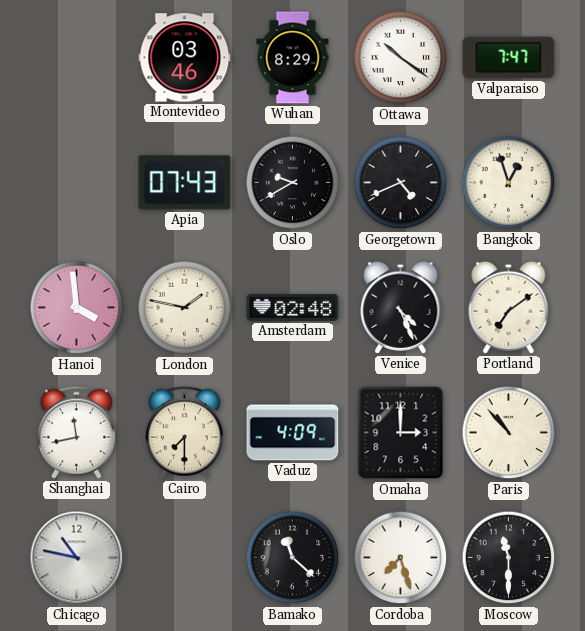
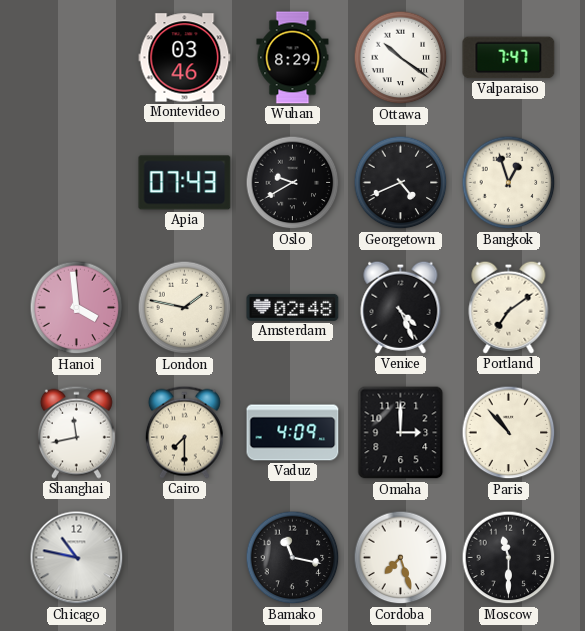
Bamako: 11:22 -> 11:17
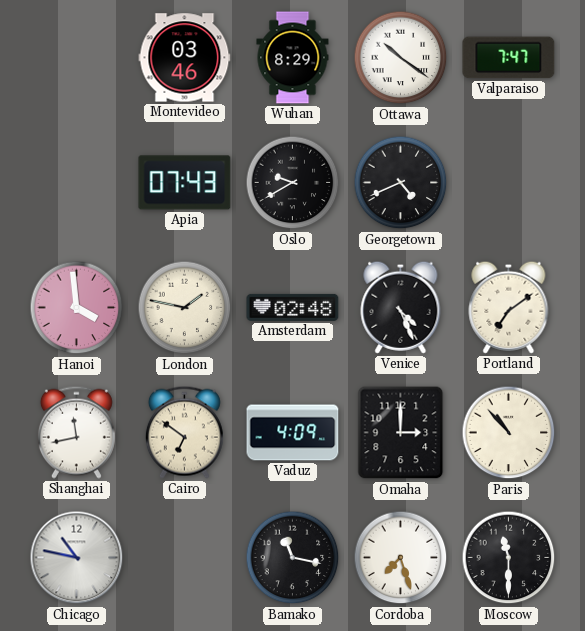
Bangkok: 12:57 -> none
Cairo: 7:30 -> 6:51
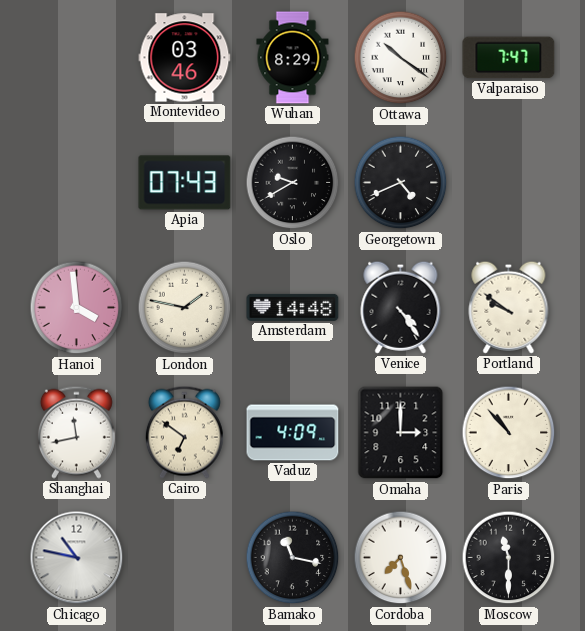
Amsterdam: 02:48 -> 14:48
Venice: 4:26 -> 4:24
Portland: 7:09 -> 9:51
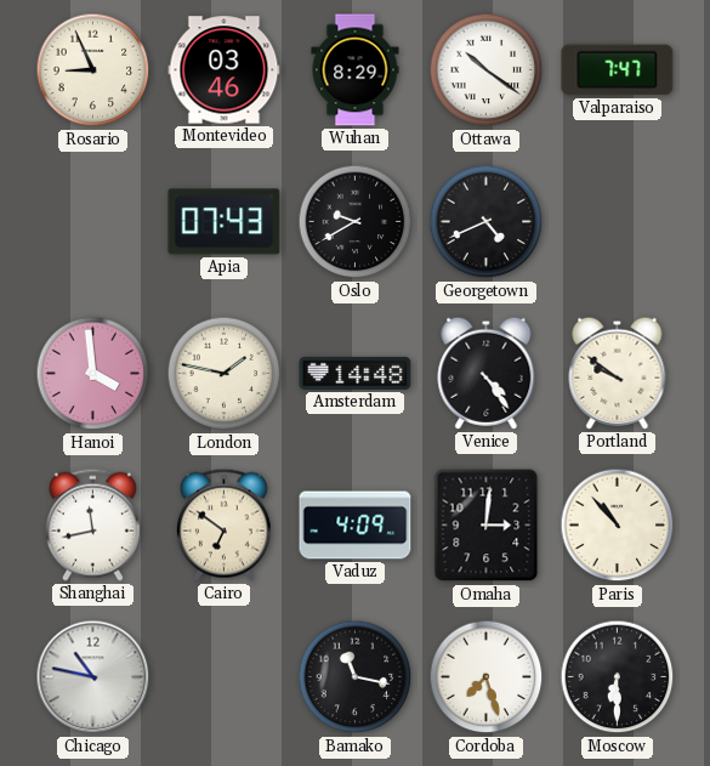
Rosario: none -> 8:56
Omaha: 3:00 -> 3:01
Moscow: 11:30 -> 6:30
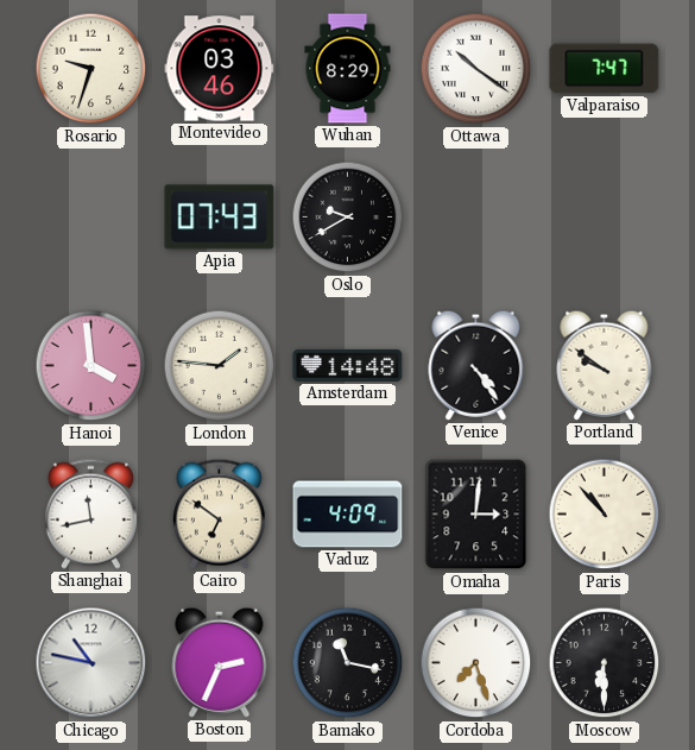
Rosario: 8:56 -> 9:33
Georgetown: 4:41 -> none
London: 1:47 -> 1:46
Boston: none -> 2:34
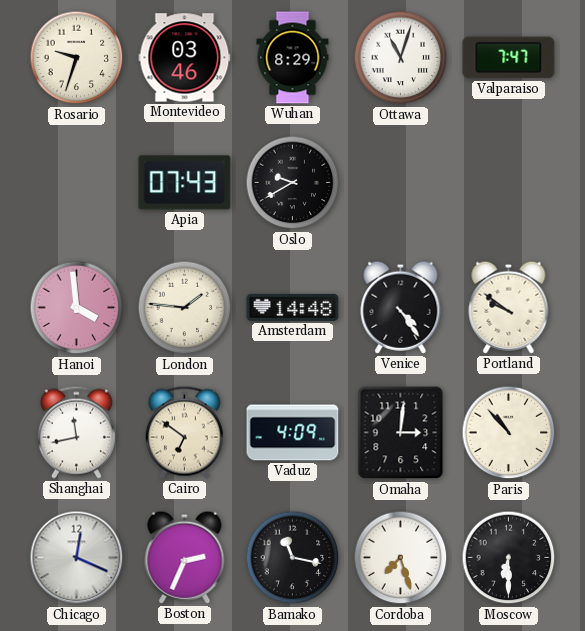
Ottawa: 10:21 -> 11:03
Chicago: 10:47 -> 12:19
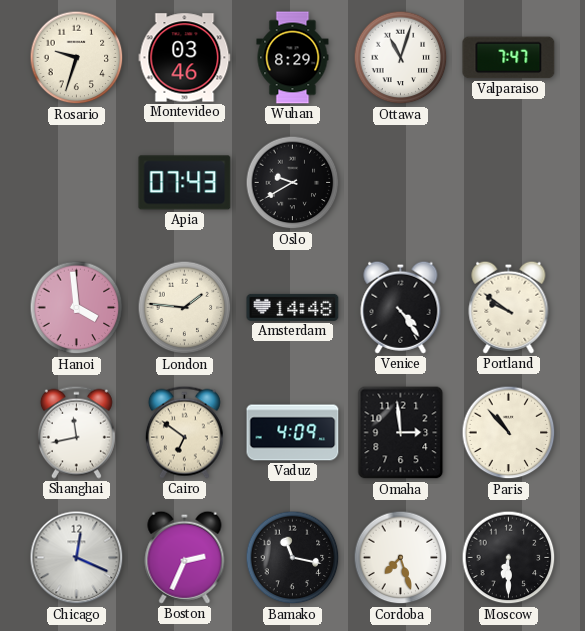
Omaha: 3:01 -> 2:59
